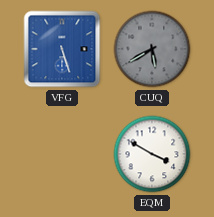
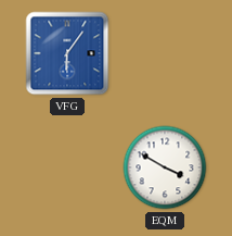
VFG: 5:27 -> 6:06
CUQ: 5:40 -> none
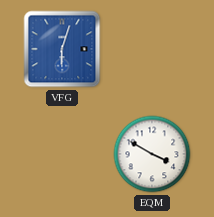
VFG: 6:06 -> 6:03
